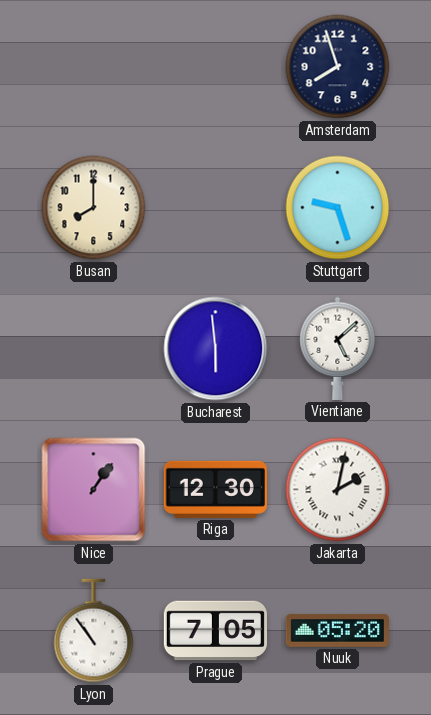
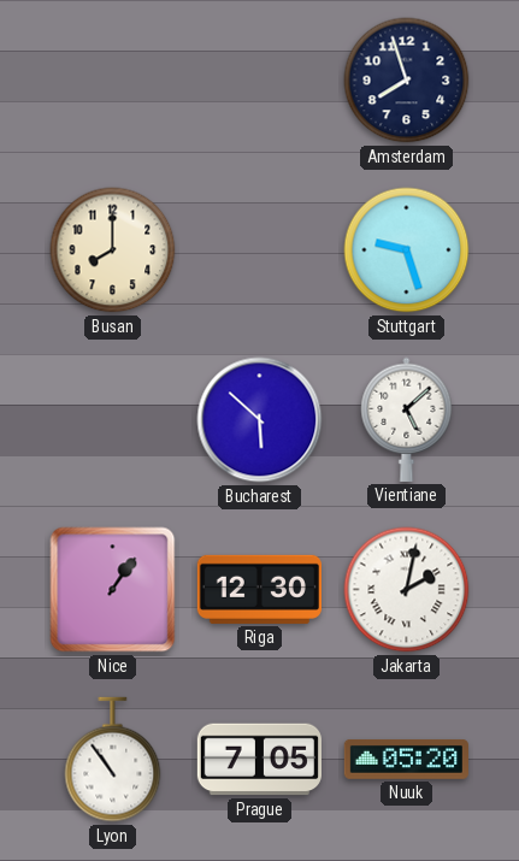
Bucharest: 5:59 -> 5:52
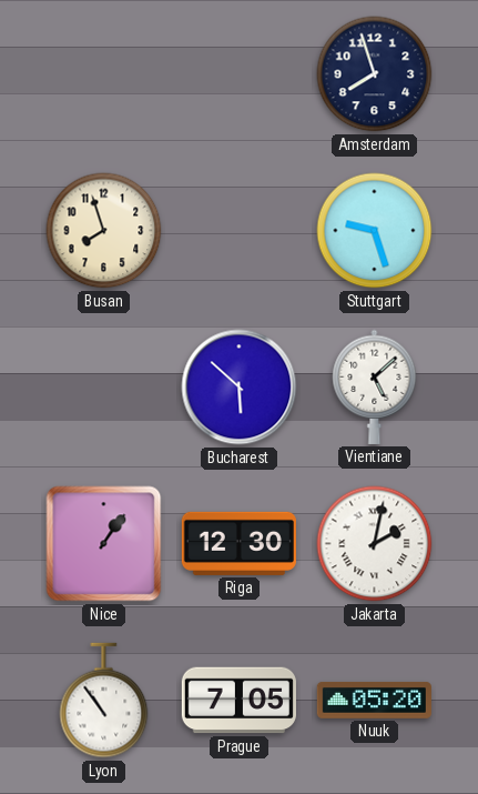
Busan: 8:00 -> 7:57
